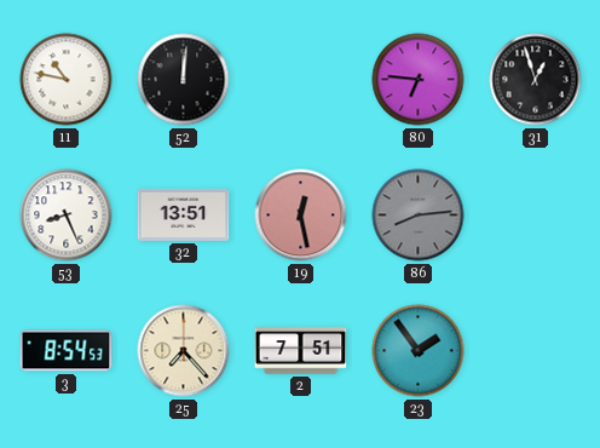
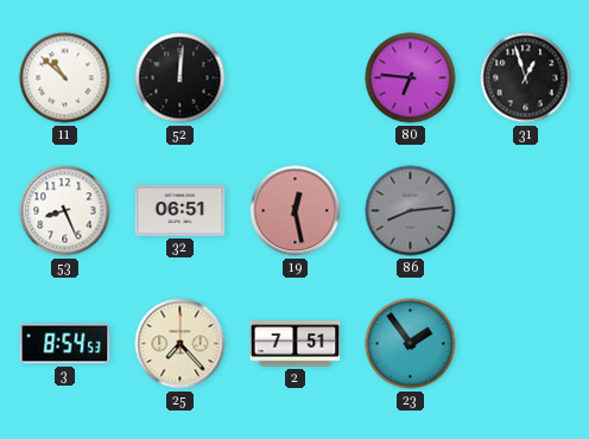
11: 10:47 -> 10:52
32: 13:51 -> 06:51
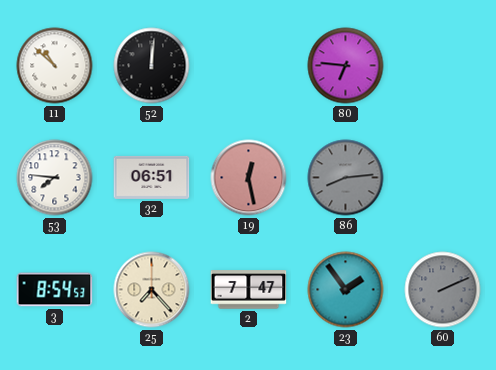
31: 12:57 -> none
53: 8:26 -> 7:46
2: 7:51 -> 7:47
60: none -> 2:11
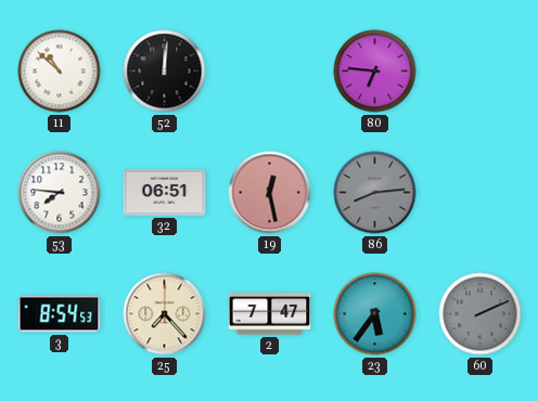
23: 1:54 -> 5:36
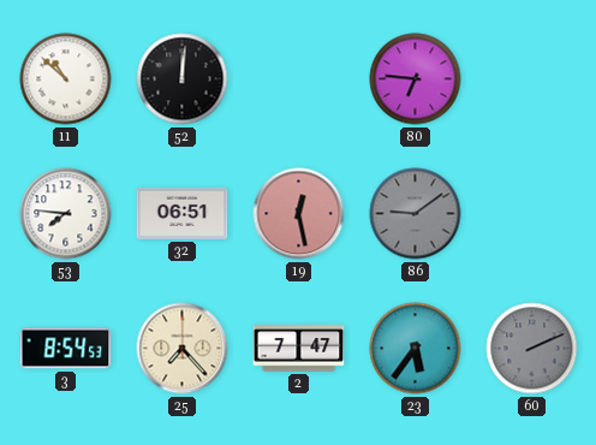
86: 8:14 -> 9:09
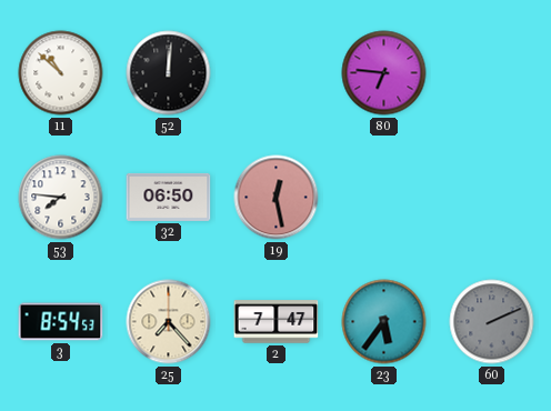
32: 06:51 -> 06:50
86: 9:09 -> none
